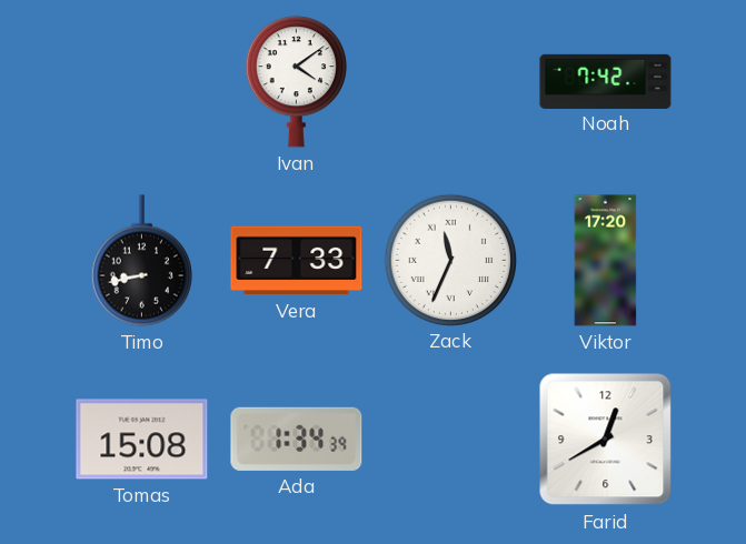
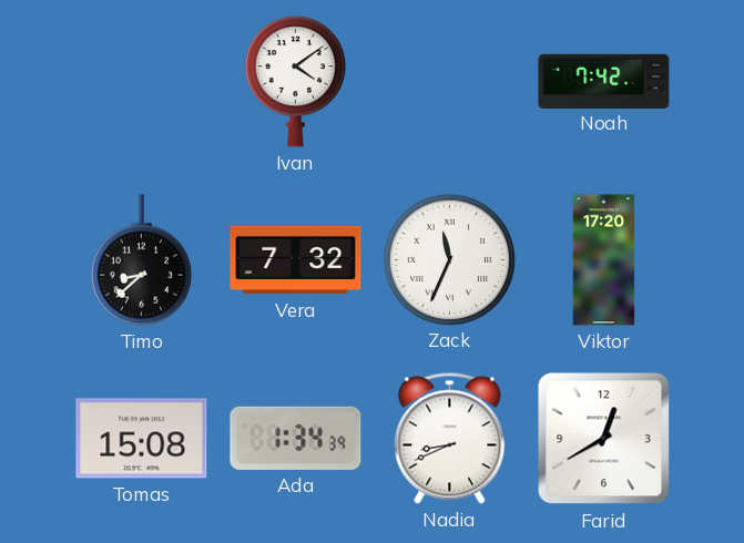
Timo: 8:43 -> 8:38
Vera: 7:33 -> 7:32
Nadia: none -> 8:41
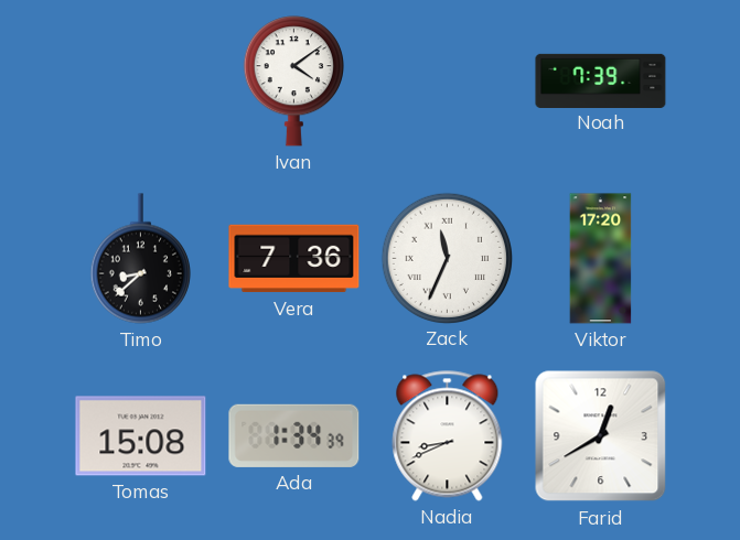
Noah: 7:42 -> 7:39
Vera: 7:32 -> 7:36
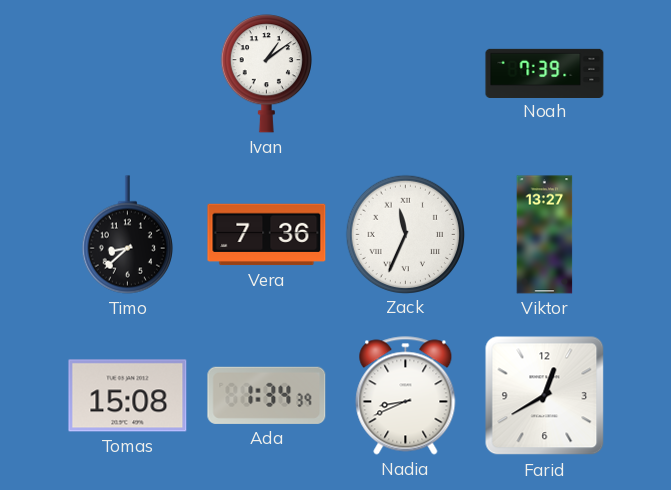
Ivan: 4:09 -> 1:09
Viktor: 17:20 -> 13:27
